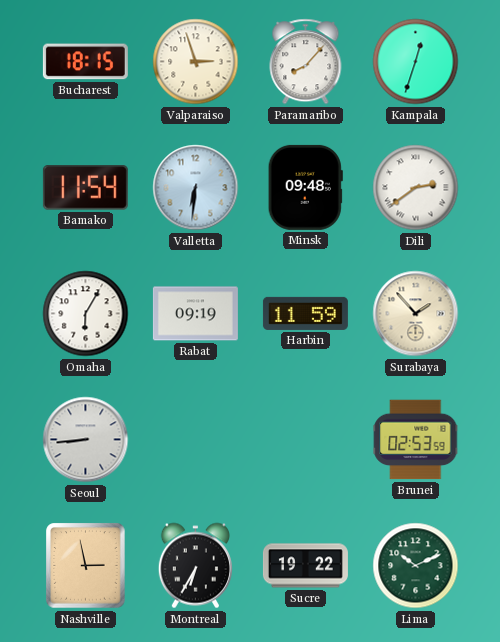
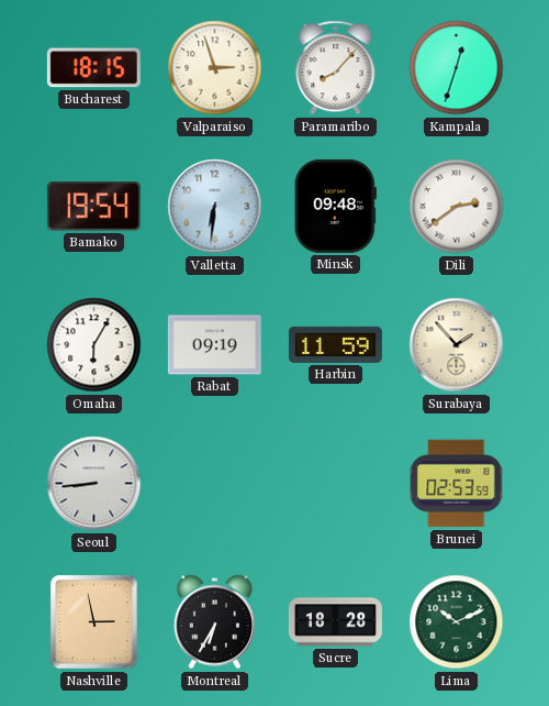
Bamako: 11:54 -> 19:54
Sucre: 19:22 -> 18:28
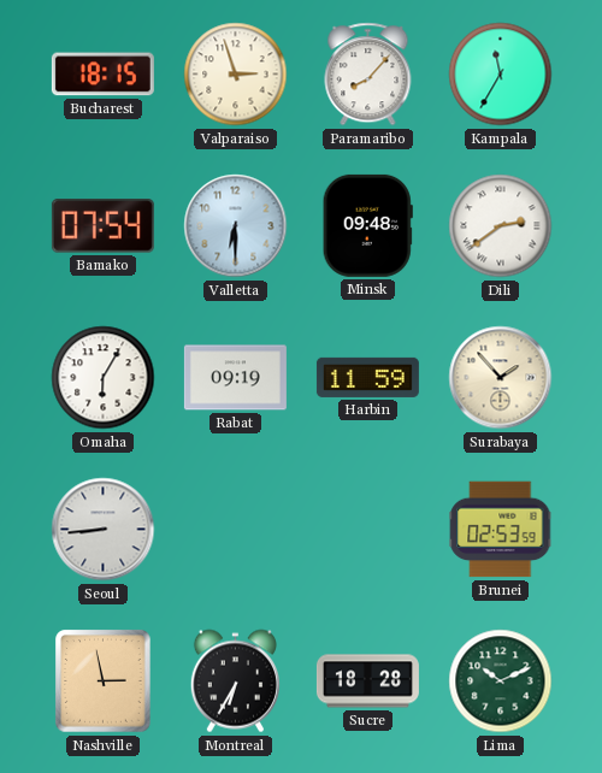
Kampala: 12:33 -> 11:35
Bamako: 19:54 -> 07:54
Valletta: 6:31 -> 6:30
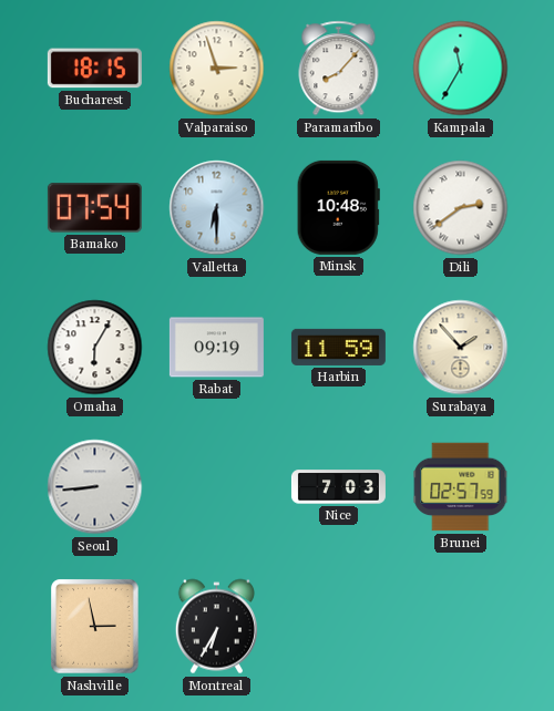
Minsk: 09:48 -> 10:48
Nice: none -> 7:03
Brunei: 02:53 -> 02:57
Sucre: 18:28 -> none
Lima: 10:11 -> none
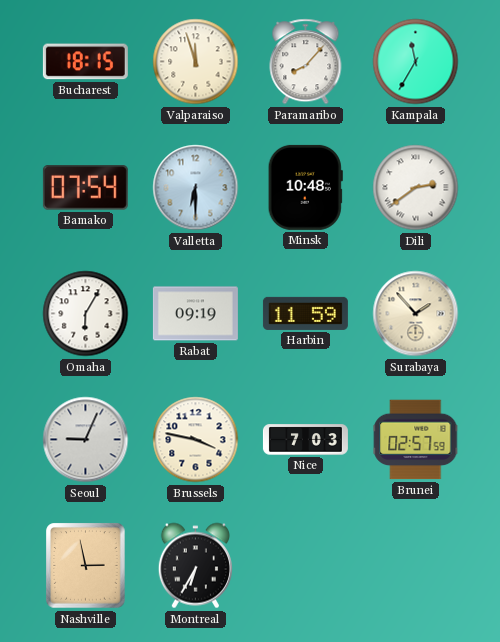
Valparaiso: 2:57 -> 11:57
Seoul: 8:44 -> 9:04
Brussels: none -> 3:47
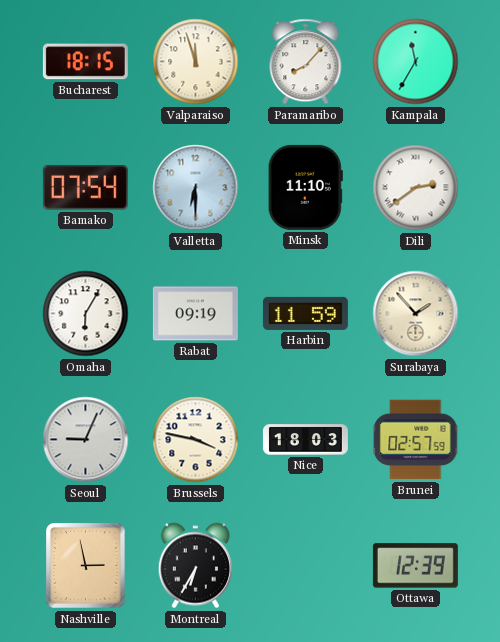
Minsk: 10:48 -> 11:10
Nice: 7:03 -> 18:03
Ottawa: none -> 12:39
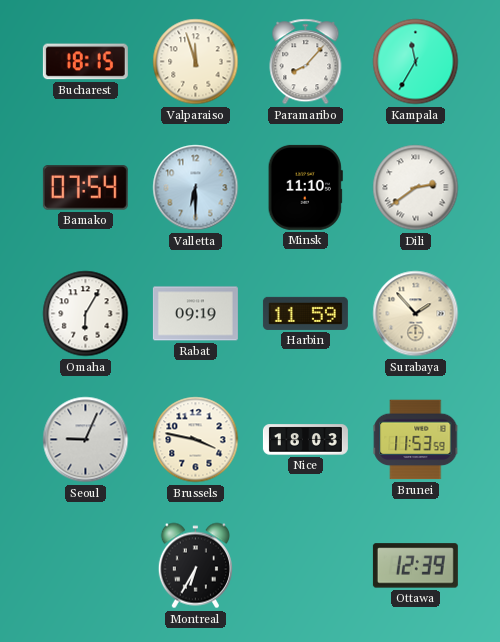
Brunei: 02:57 -> 11:53
Nashville: 2:58 -> none
